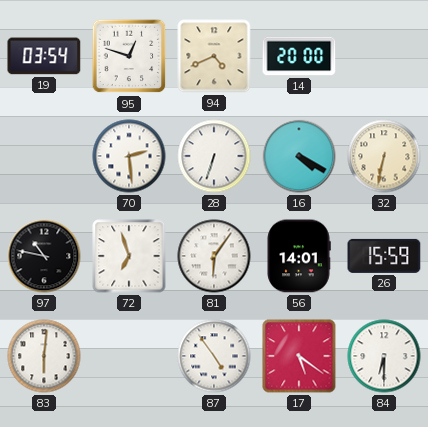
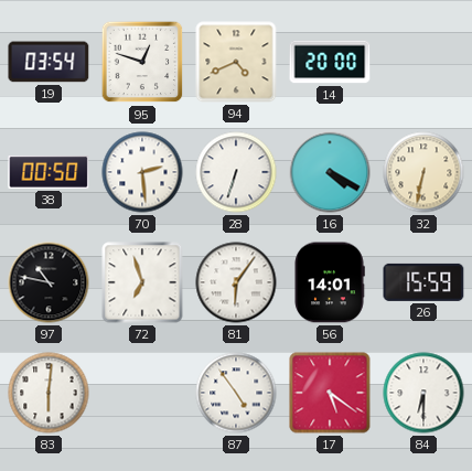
38: none -> 00:50
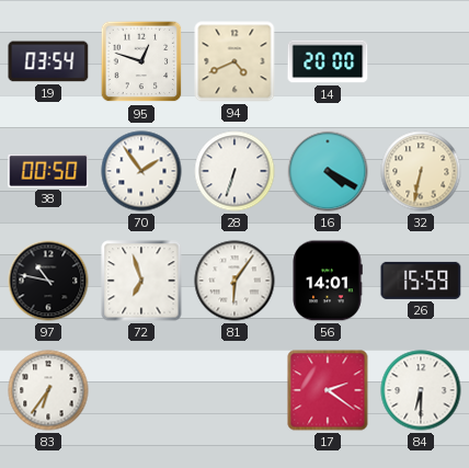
70: 2:29 -> 1:54
83: 6:01 -> 6:36
87: 4:54 -> none
17: 5:21 -> 2:21
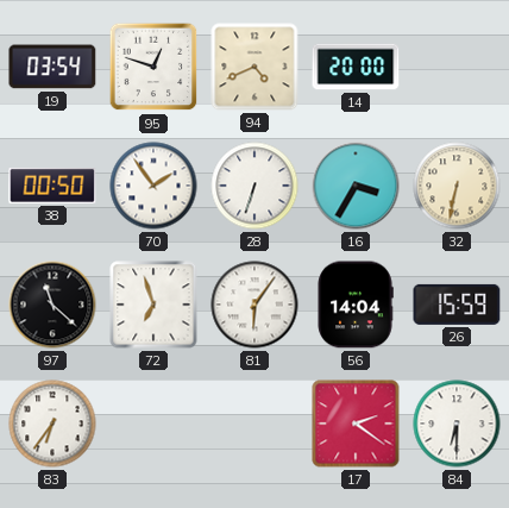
16: 4:20 -> 3:35
97: 10:47 -> 11:22
56: 14:01 -> 14:04
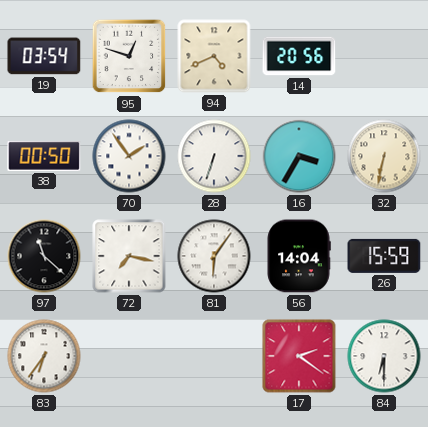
14: 20:00 -> 20:56
72: 6:57 -> 7:17
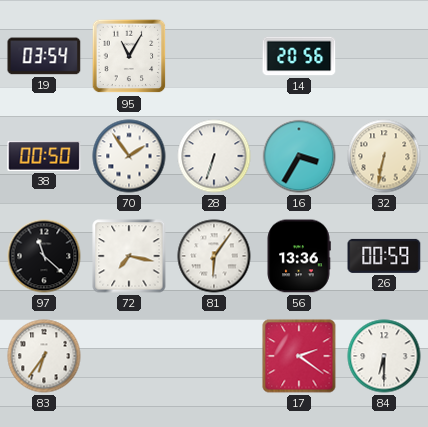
95: 12:48 -> 11:05
94: 4:41 -> none
56: 14:04 -> 13:36
26: 15:59 -> 00:59
